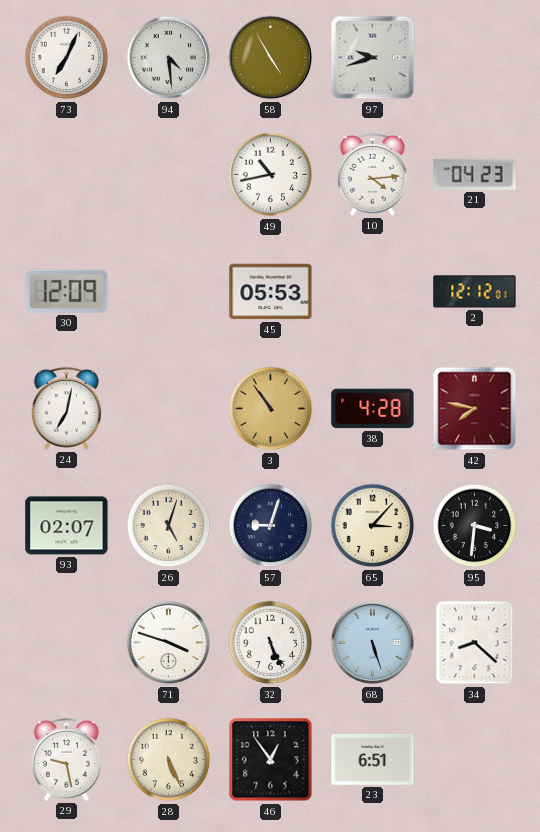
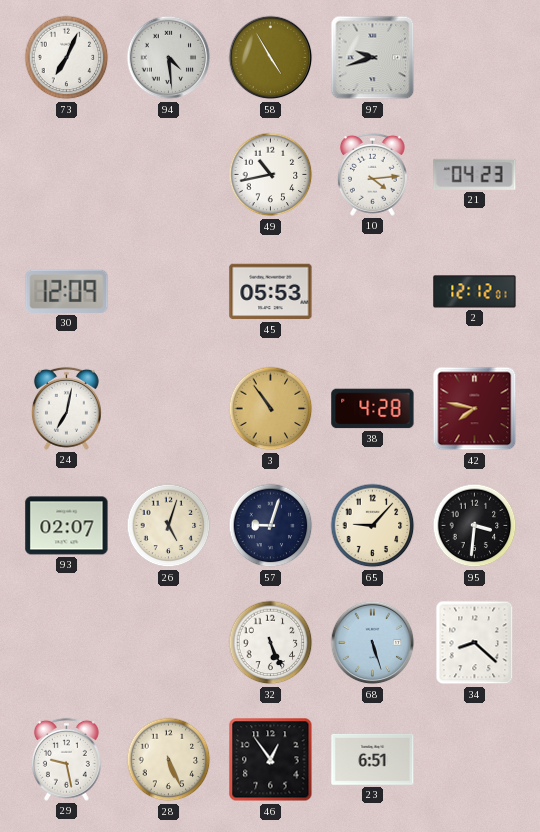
65: 3:07 -> 9:07
71: 3:48 -> none
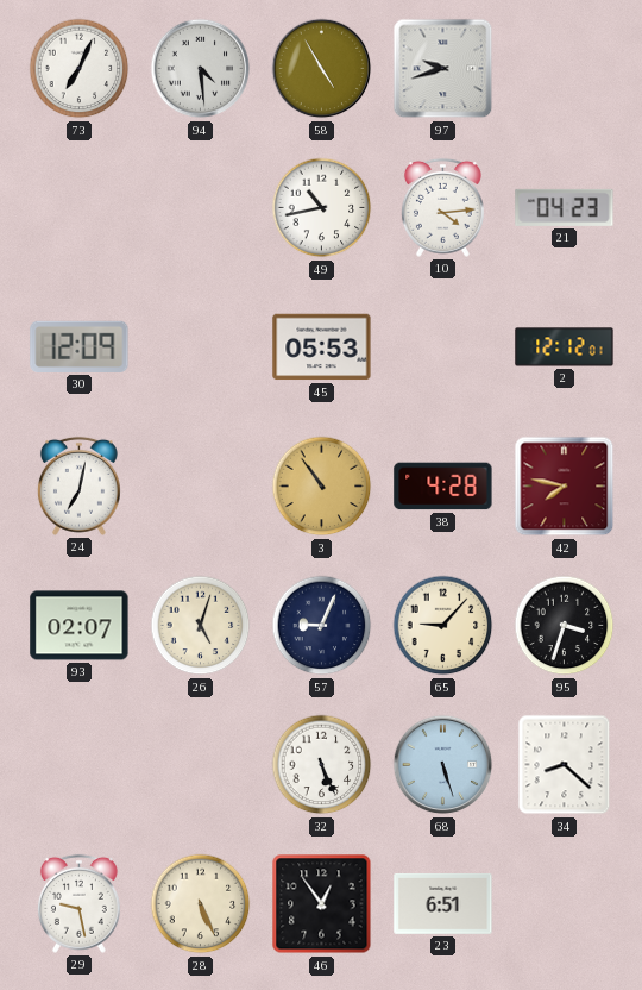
57: 9:03 -> 9:04
95: 3:31 -> 3:33
